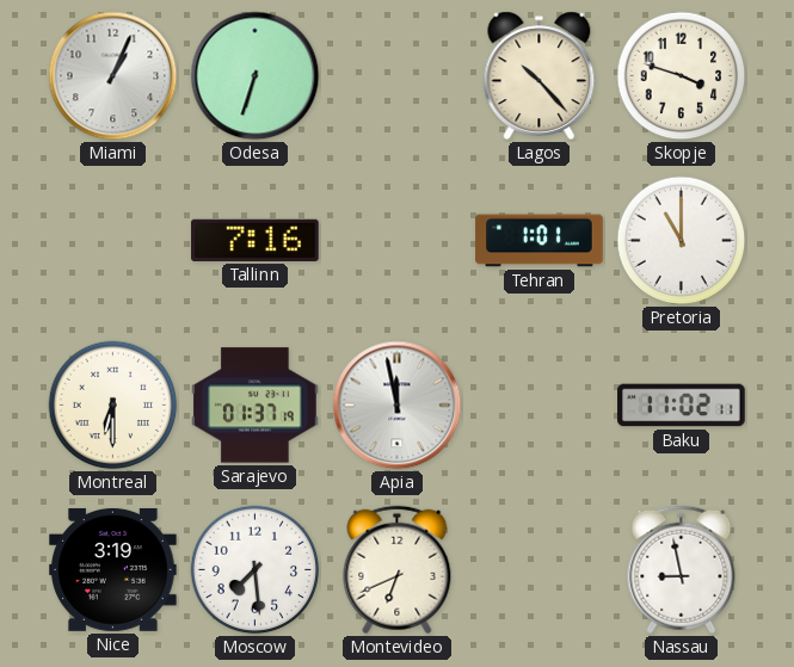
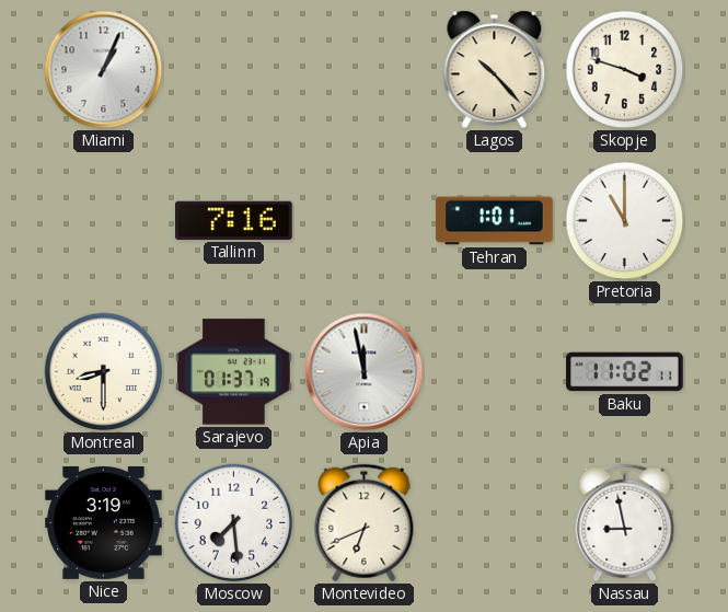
Odesa: 6:33 -> none
Montreal: 6:30 -> 8:30
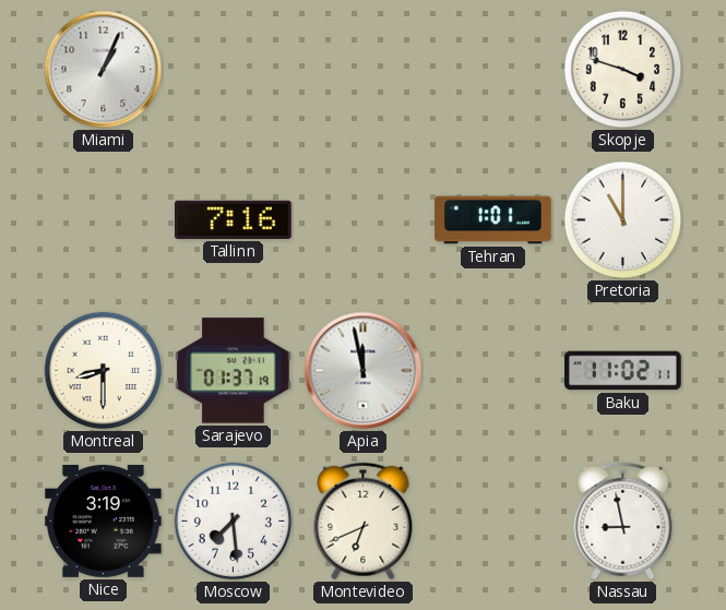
Lagos: 10:23 -> none
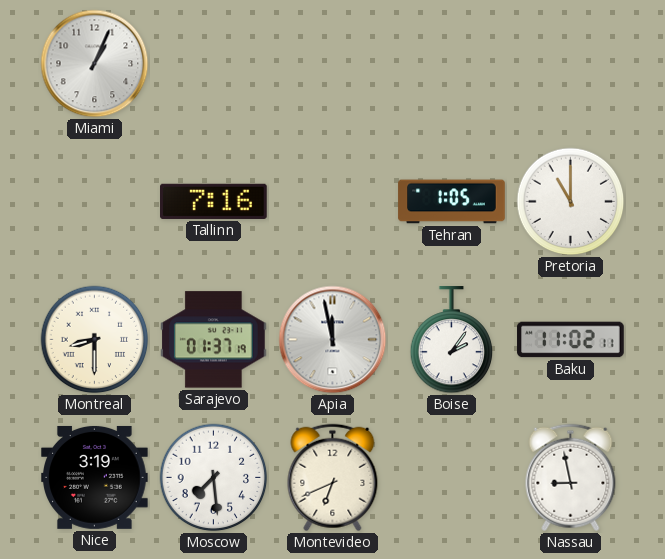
Skopje: 3:48 -> none
Tehran: 1:01 -> 1:05
Boise: none -> 2:06
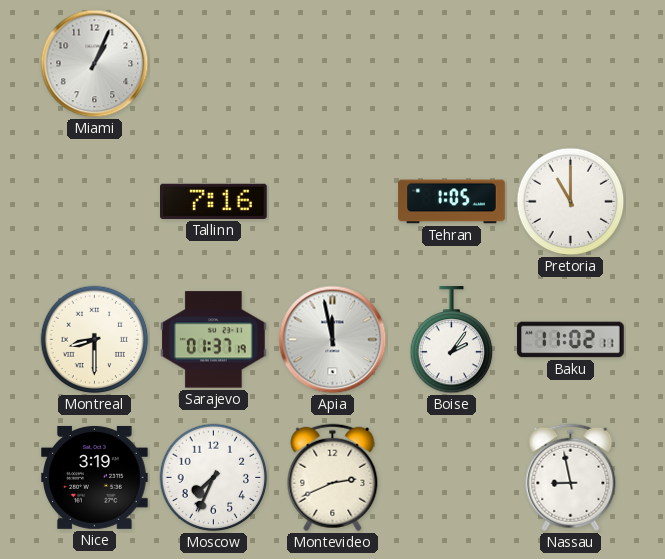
Moscow: 7:29 -> 7:34
Montevideo: 6:41 -> 2:41
